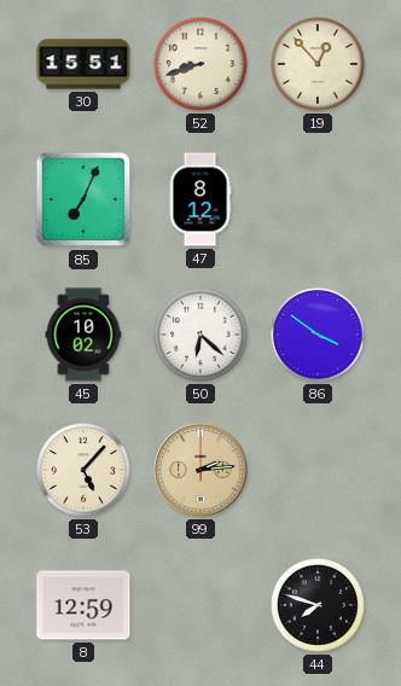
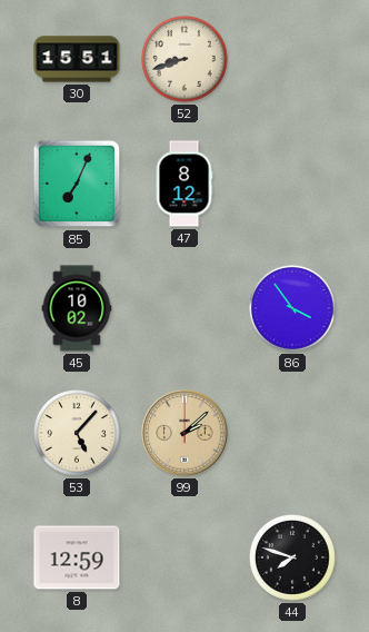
19: 12:53 -> none
50: 6:22 -> none
86: 3:51 -> 3:54
99: 2:14 -> 2:08
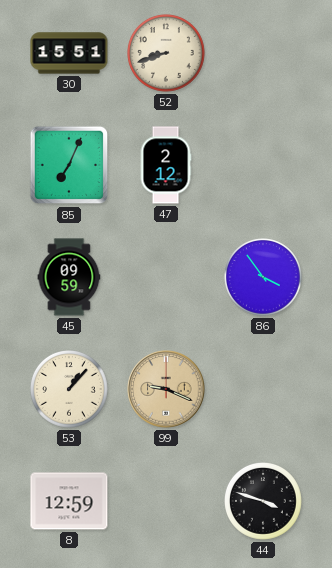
47: 8:12 -> 2:12
45: 10:02 -> 09:59
53: 5:07 -> 1:07
99: 2:08 -> 9:19
44: 7:48 -> 3:48
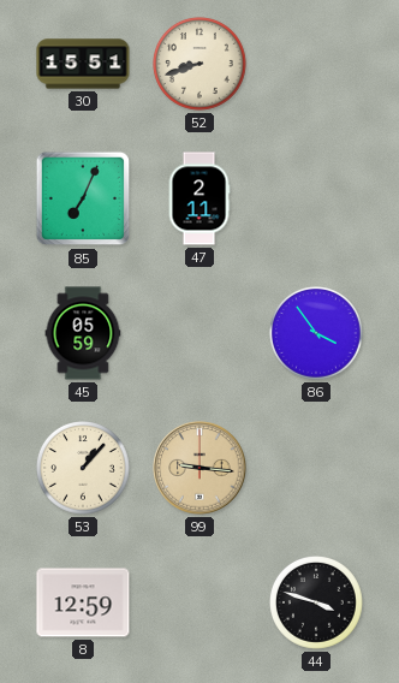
47: 2:12 -> 2:11
45: 09:59 -> 05:59
99: 9:19 -> 9:16
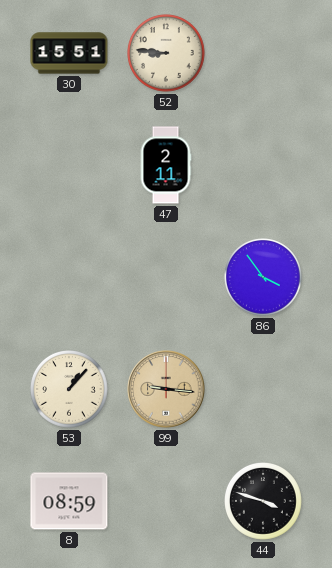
52: 8:42 -> 8:46
85: 7:04 -> none
45: 05:59 -> none
8: 12:59 -> 08:59
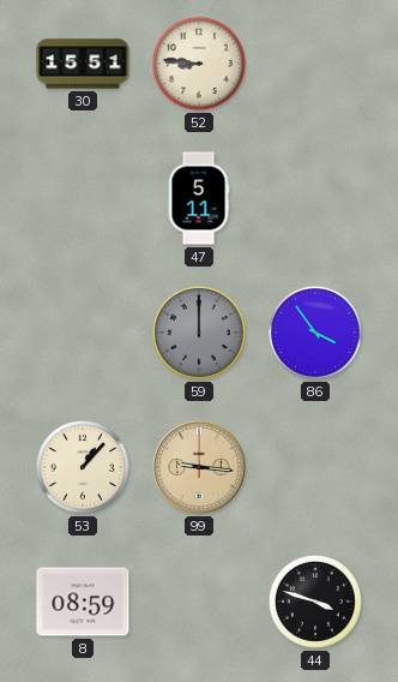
47: 2:11 -> 5:11
59: none -> 12:00
